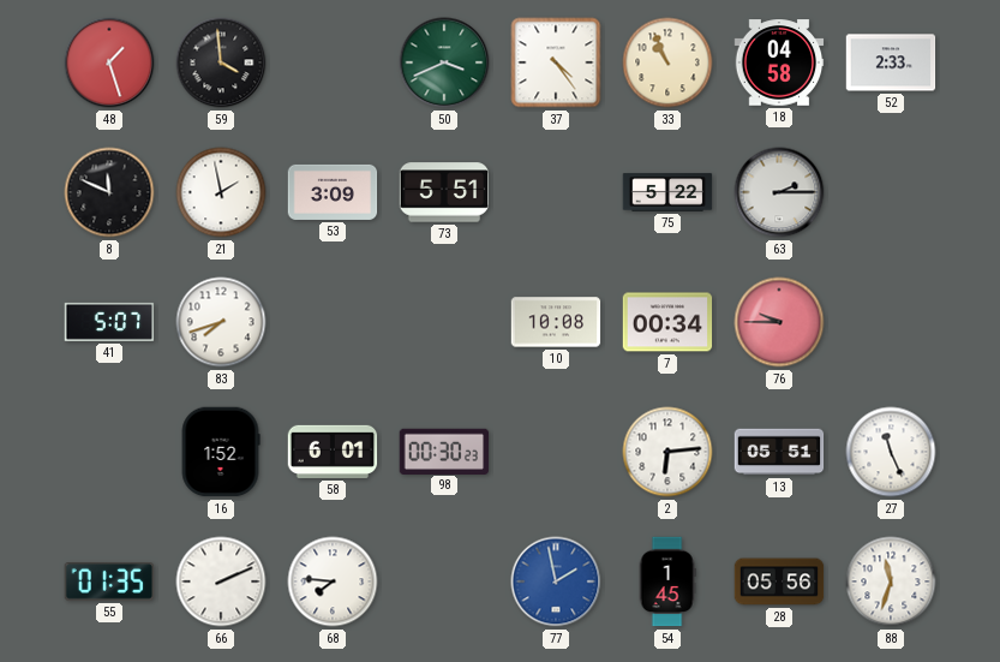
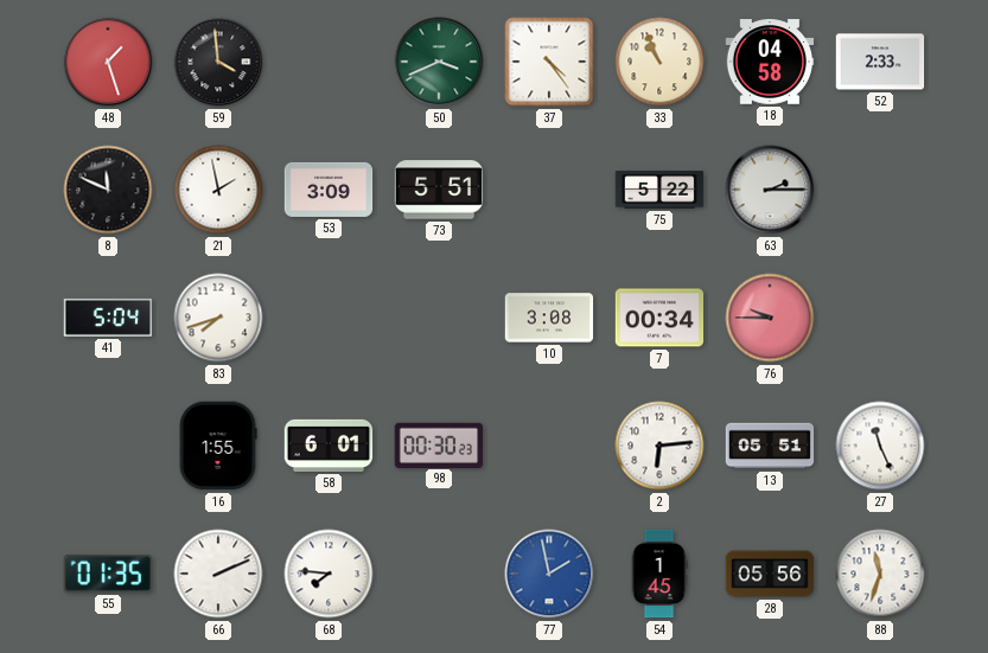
41: 5:07 -> 5:04
10: 10:08 -> 3:08
16: 1:52 -> 1:55
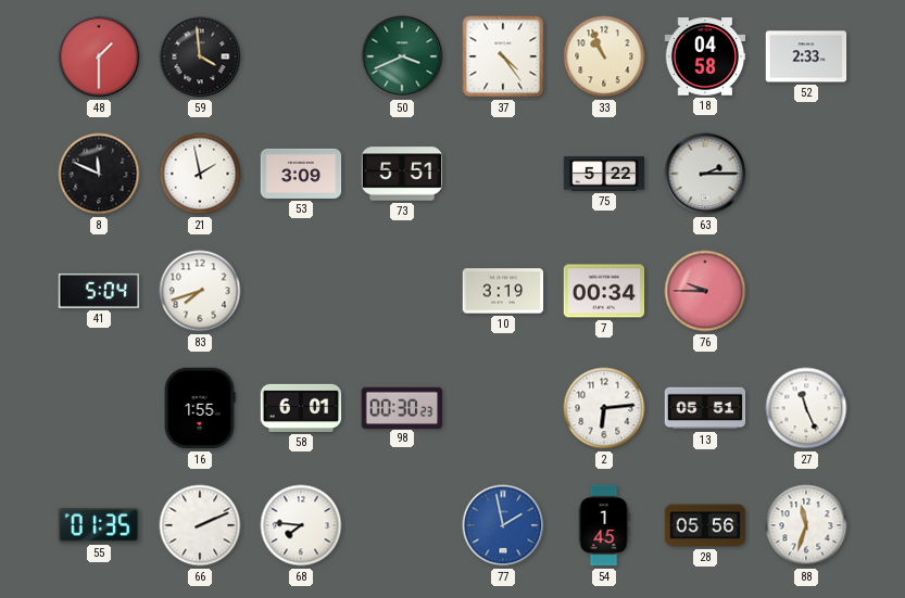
48: 1:27 -> 1:30
10: 3:08 -> 3:19
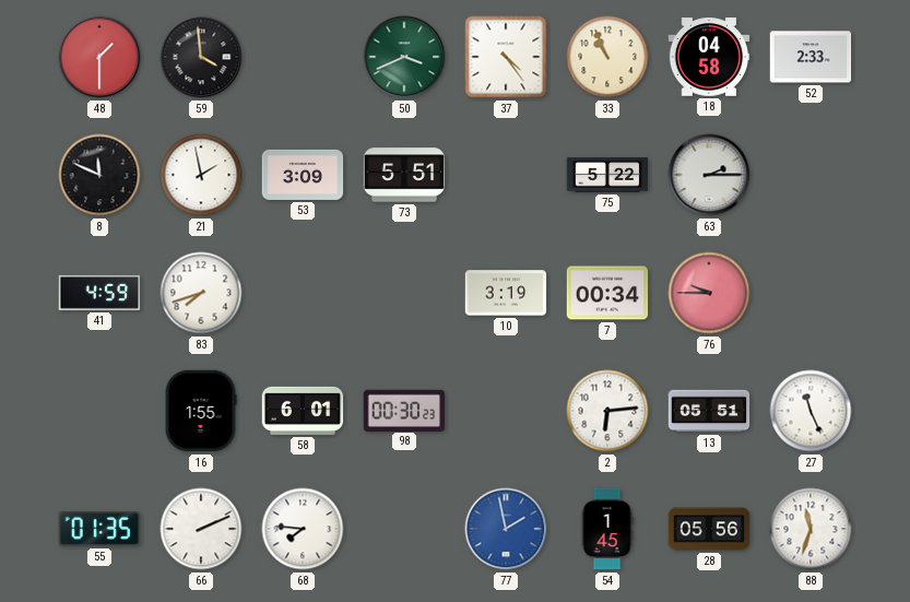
41: 5:04 -> 4:59
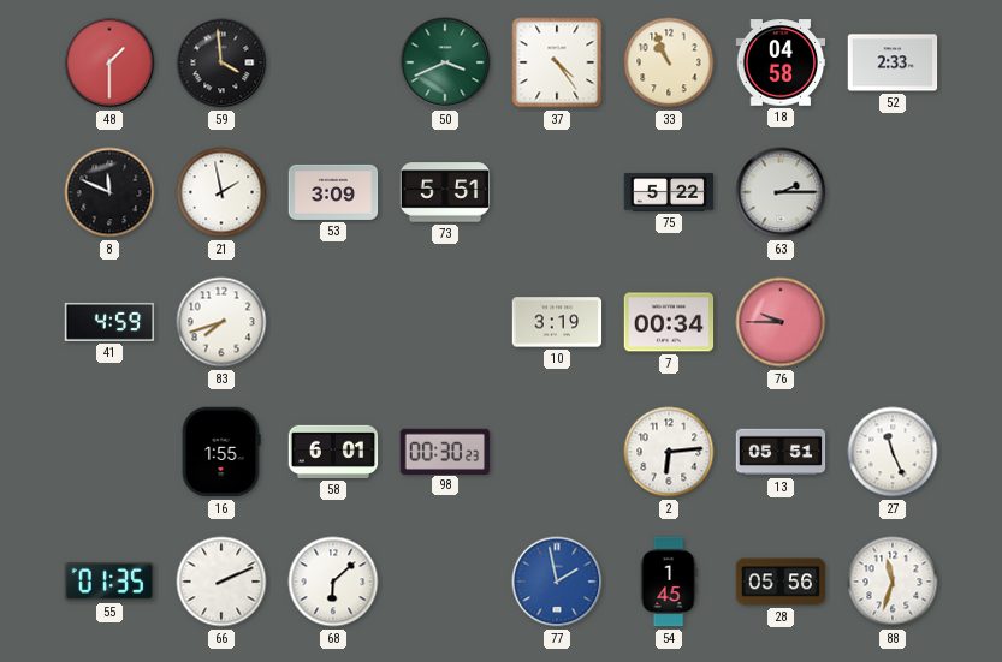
68: 7:46 -> 6:08
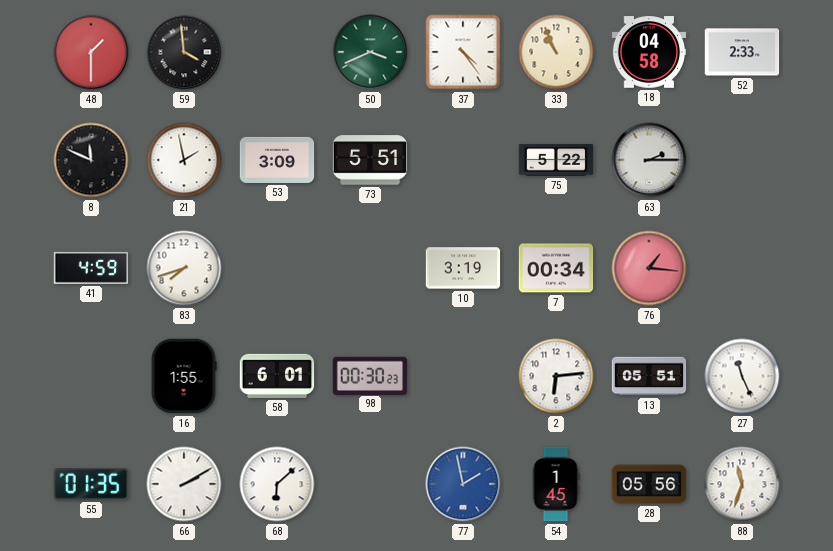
76: 9:45 -> 1:16
66: 2:11 -> 2:10
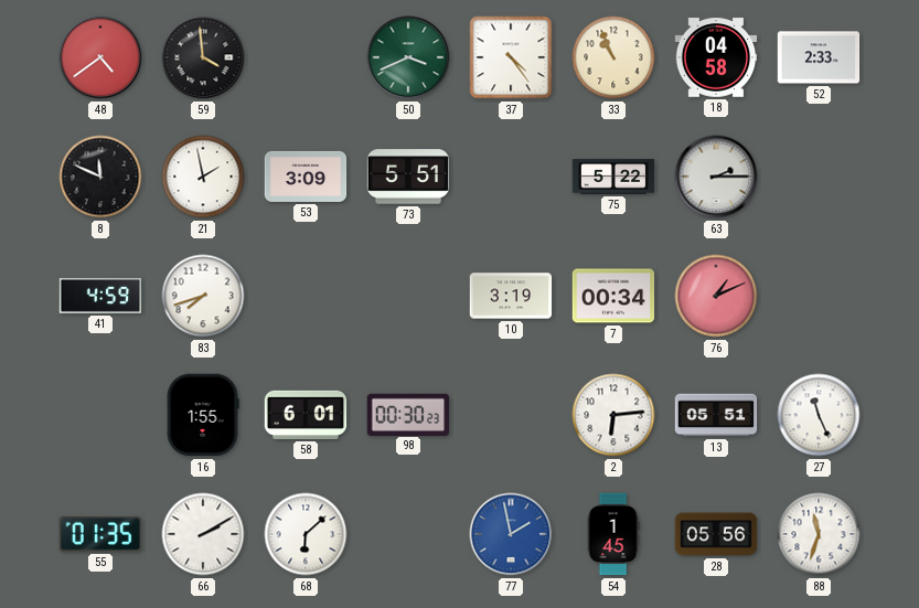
48: 1:30 -> 4:39
76: 1:16 -> 1:11
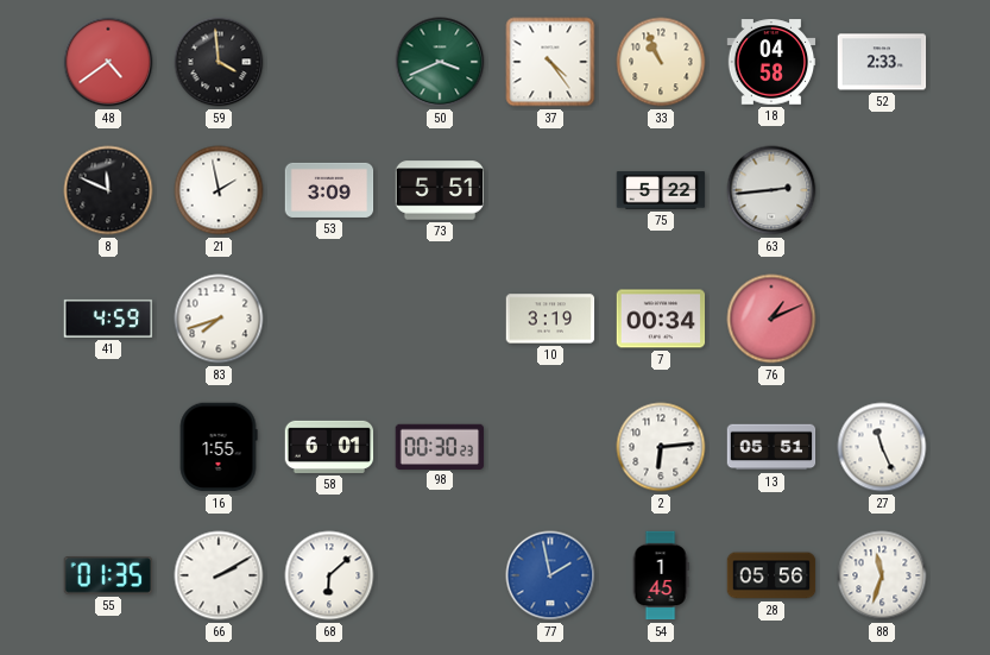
63: 2:15 -> 2:44
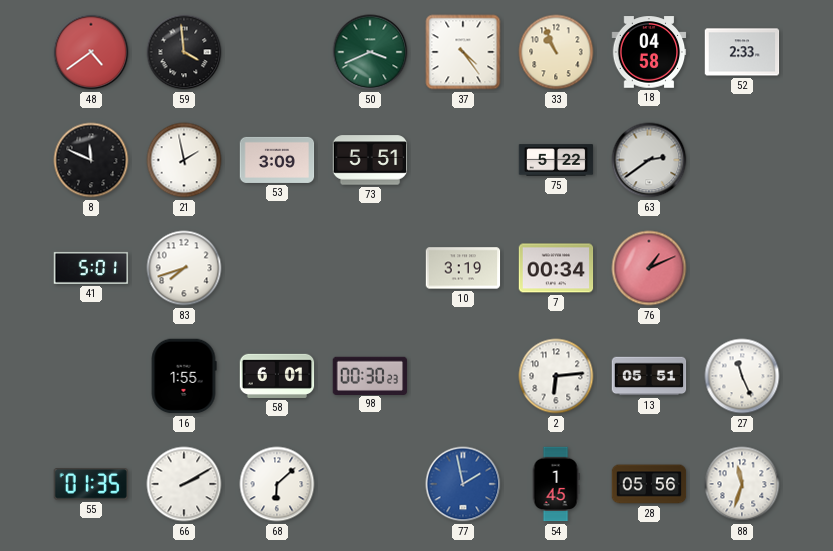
63: 2:44 -> 2:39
41: 4:59 -> 5:01
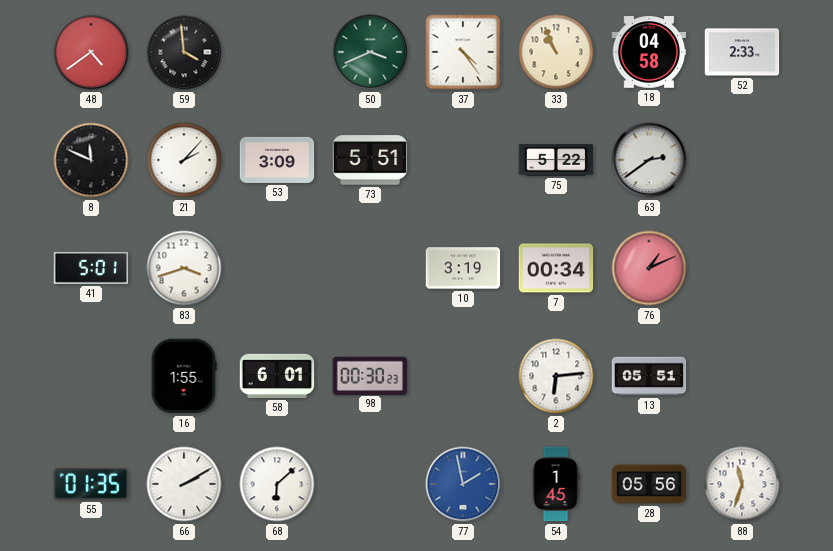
21: 1:58 -> 2:07
83: 7:42 -> 3:42
27: 11:26 -> none
